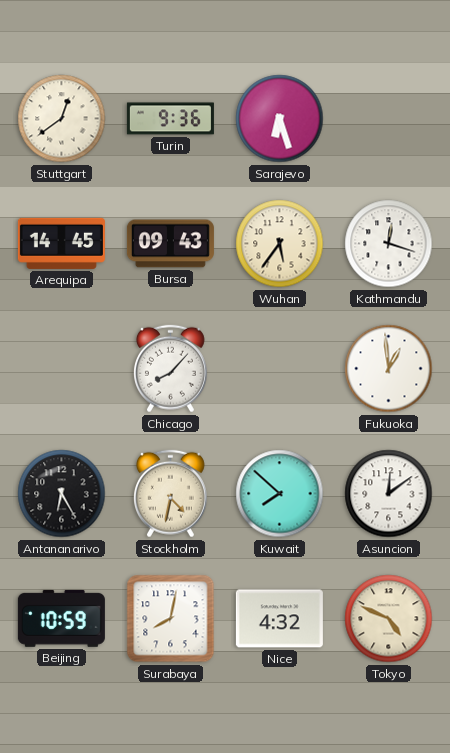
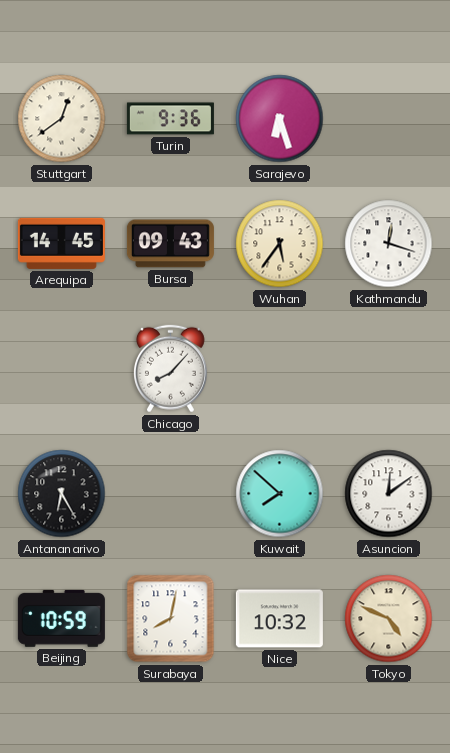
Fukuoka: 12:59 -> none
Stockholm: 4:32 -> none
Nice: 4:32 -> 10:32
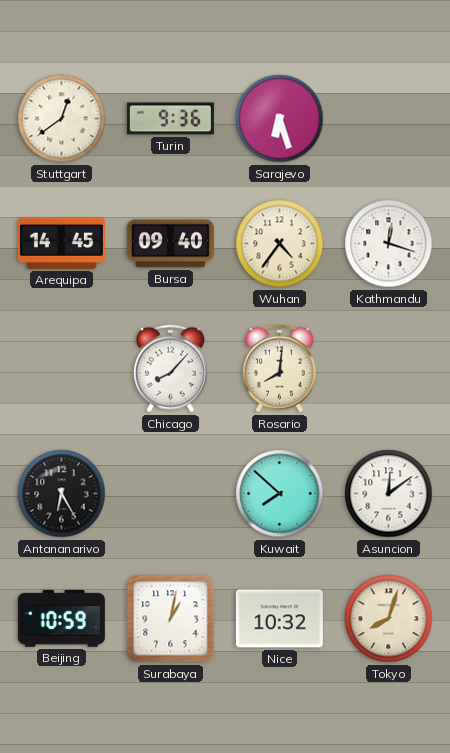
Bursa: 09:43 -> 09:40
Wuhan: 5:36 -> 4:36
Rosario: none -> 8:01
Surabaya: 8:02 -> 1:02
Tokyo: 4:49 -> 8:03
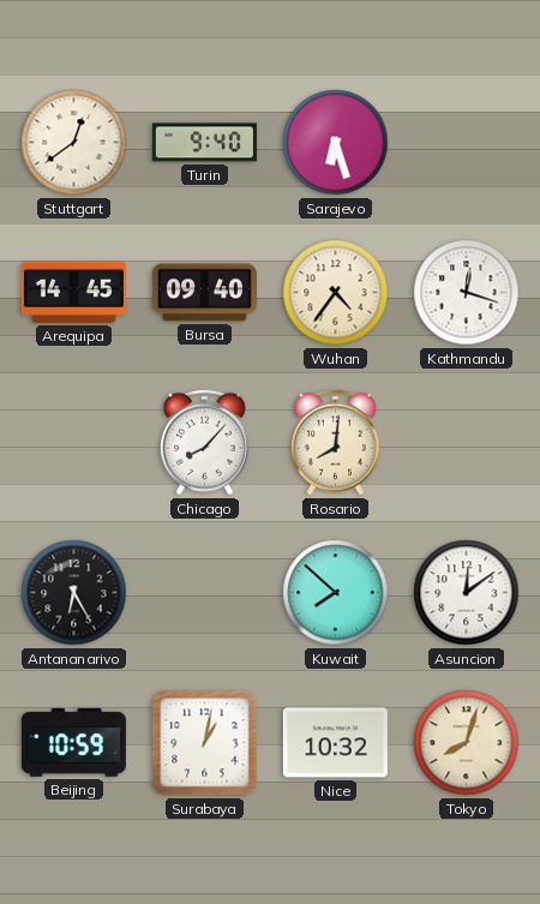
Turin: 9:36 -> 9:40
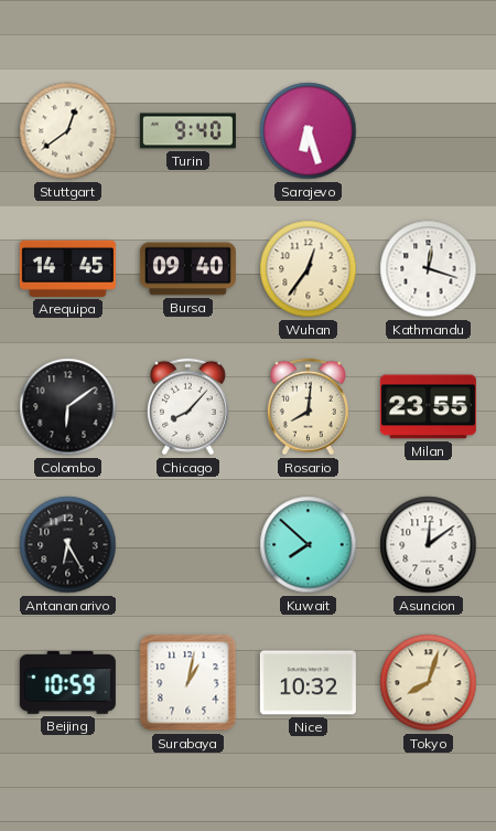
Wuhan: 4:36 -> 12:36
Colombo: none -> 6:09
Milan: none -> 23:55
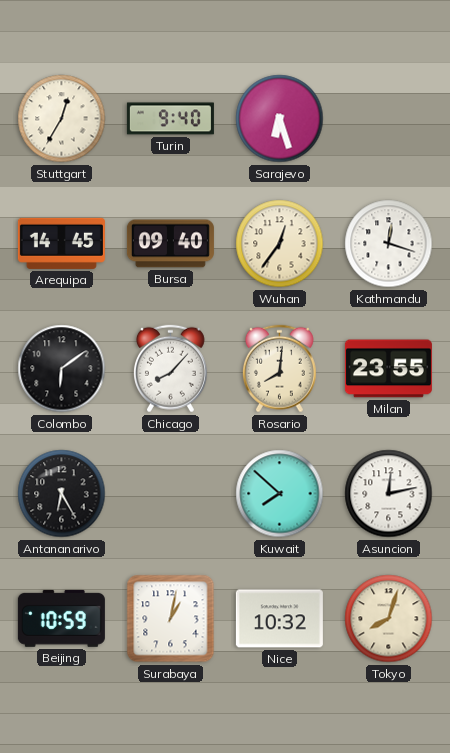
Stuttgart: 12:39 -> 12:35
Asuncion: 12:09 -> 12:13
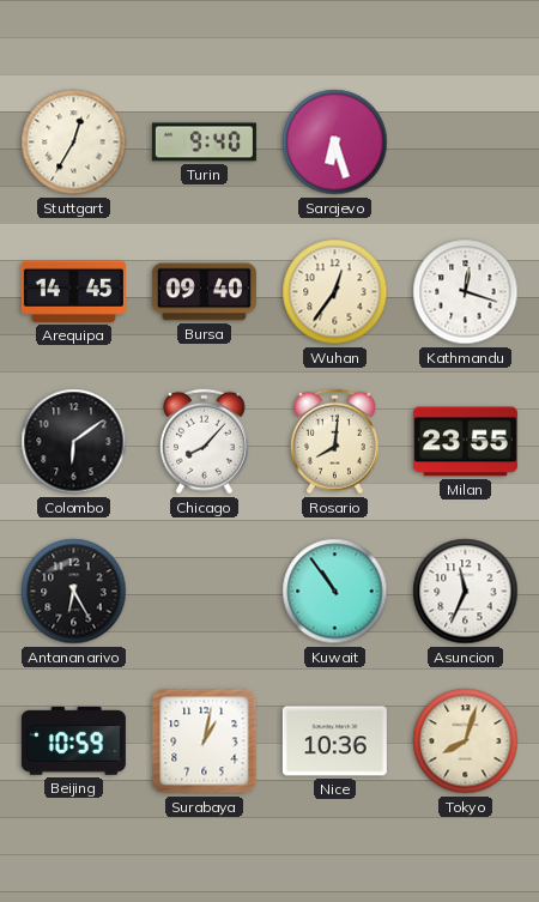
Kuwait: 7:52 -> 10:54
Asuncion: 12:13 -> 11:34
Nice: 10:32 -> 10:36
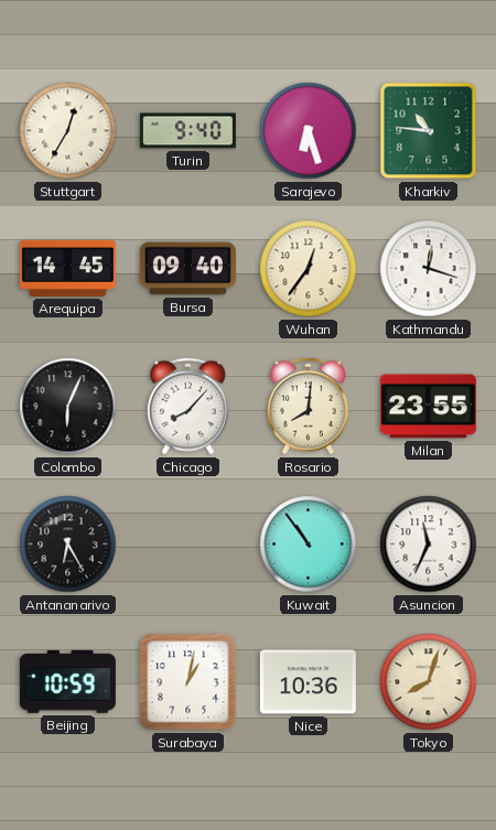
Kharkiv: none -> 10:46
Colombo: 6:09 -> 6:04
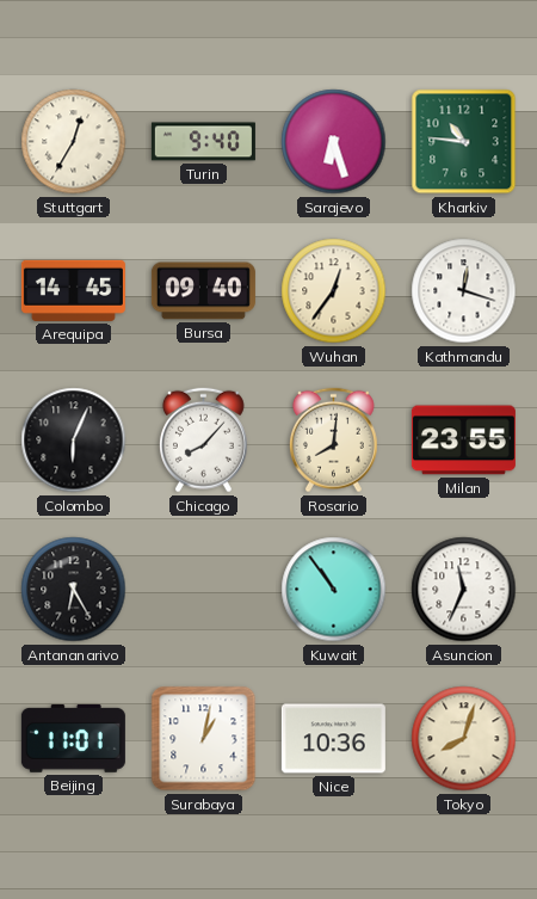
Beijing: 10:59 -> 11:01
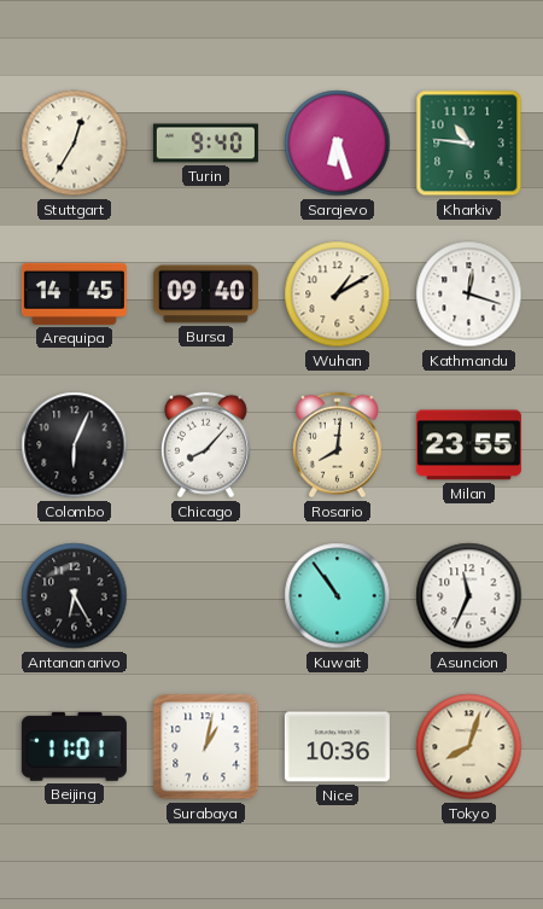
Wuhan: 12:36 -> 1:10
